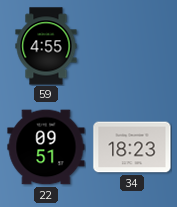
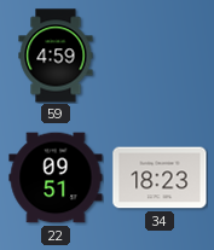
59: 4:55 -> 4:59
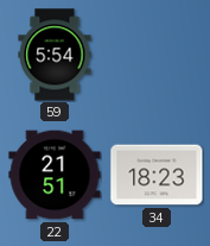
59: 4:59 -> 5:54
22: 09:51 -> 21:51
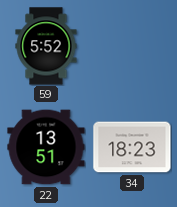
59: 5:54 -> 5:52
22: 21:51 -> 13:51
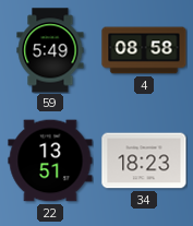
59: 5:52 -> 5:49
4: none -> 08:58
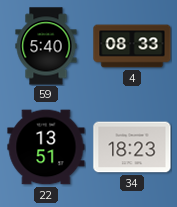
59: 5:49 -> 5:40
4: 08:58 -> 08:33
